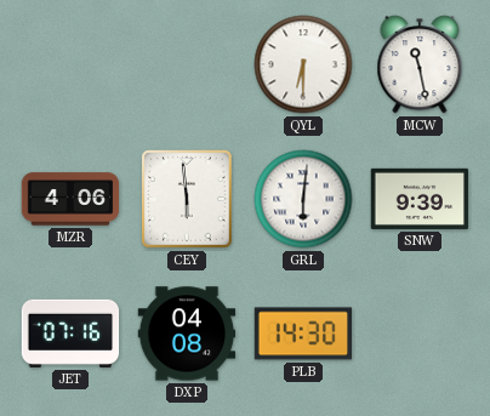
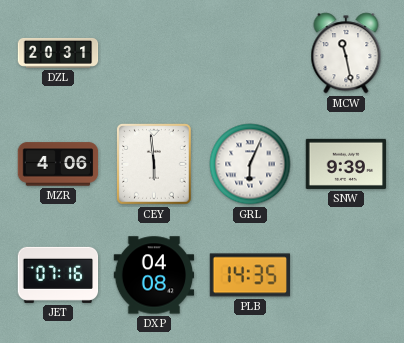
DZL: none -> 20:31
QYL: 6:30 -> none
GRL: 6:01 -> 6:04
PLB: 14:30 -> 14:35
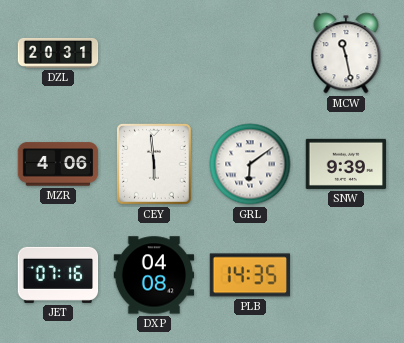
GRL: 6:04 -> 6:09
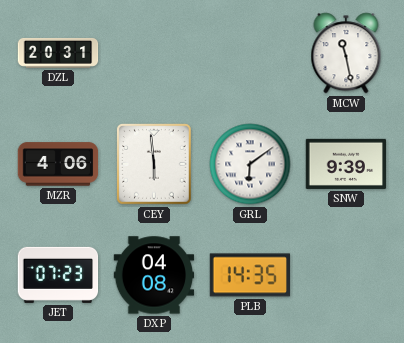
JET: 07:16 -> 07:23
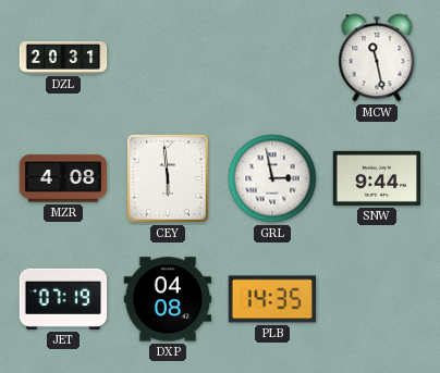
MZR: 4:06 -> 4:08
GRL: 6:09 -> 2:58
SNW: 9:39 -> 9:44
JET: 07:23 -> 07:19
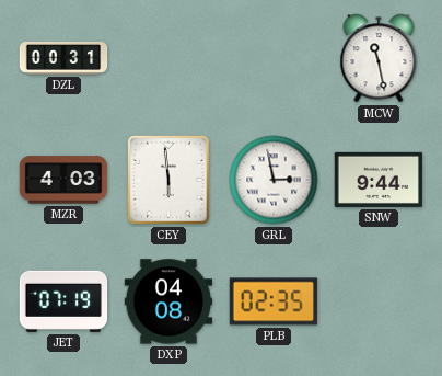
DZL: 20:31 -> 00:31
MZR: 4:08 -> 4:03
PLB: 14:35 -> 02:35
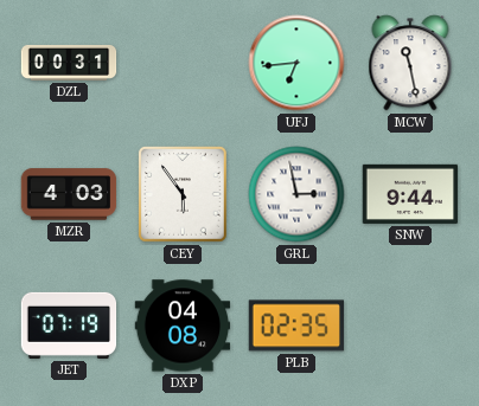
UFJ: none -> 6:44
CEY: 5:59 -> 5:54
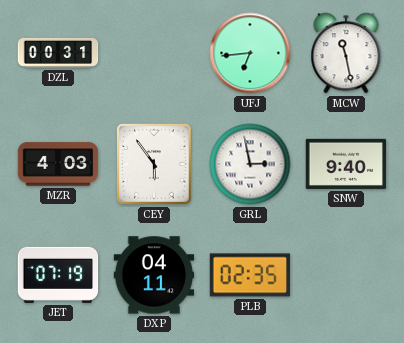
SNW: 9:44 -> 9:40
DXP: 04:08 -> 04:11
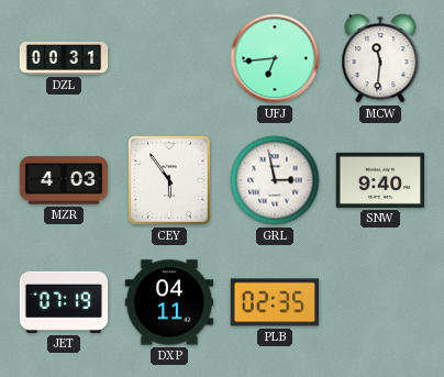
MCW: 11:28 -> 11:31
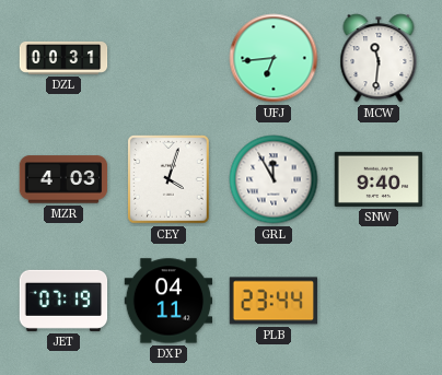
CEY: 5:54 -> 4:03
GRL: 2:58 -> 11:55
PLB: 02:35 -> 23:44
